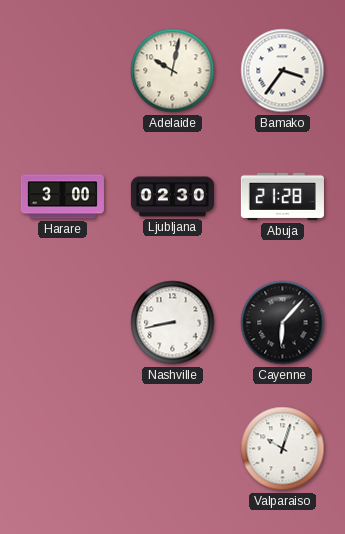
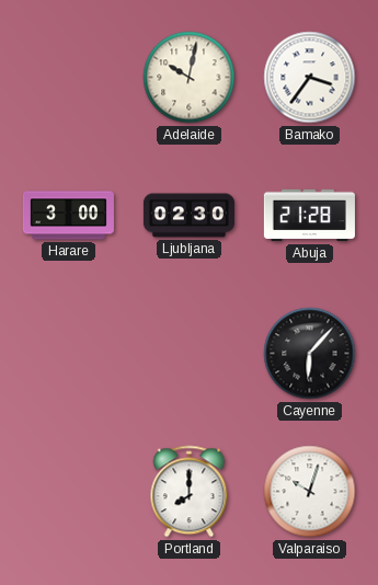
Nashville: 8:43 -> none
Portland: none -> 8:00
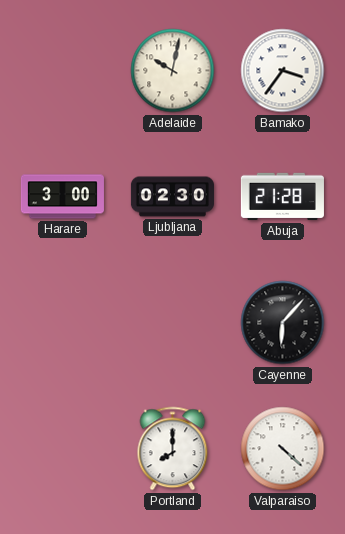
Valparaiso: 10:03 -> 4:22
